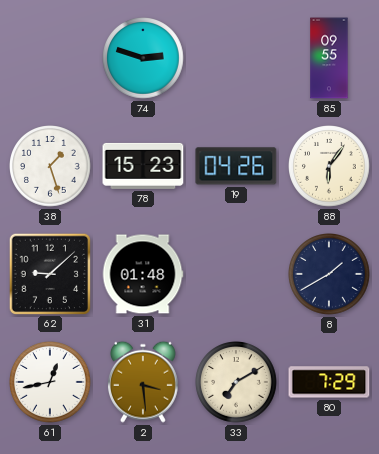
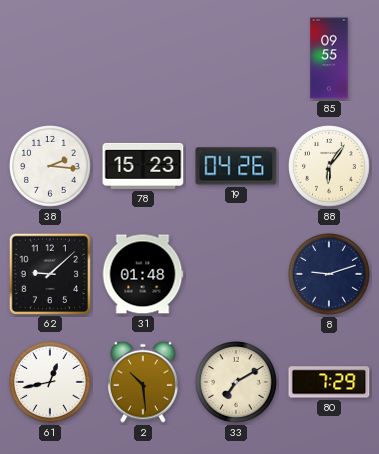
74: 2:48 -> none
38: 1:27 -> 2:16
8: 1:40 -> 9:12
2: 3:29 -> 10:29
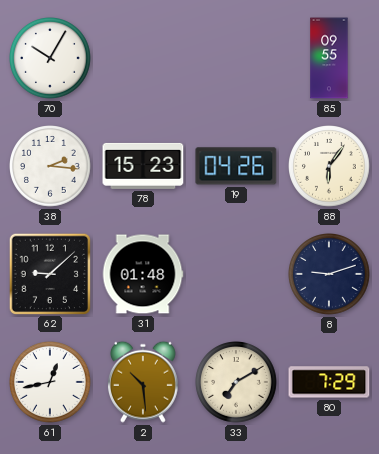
70: none -> 10:05
